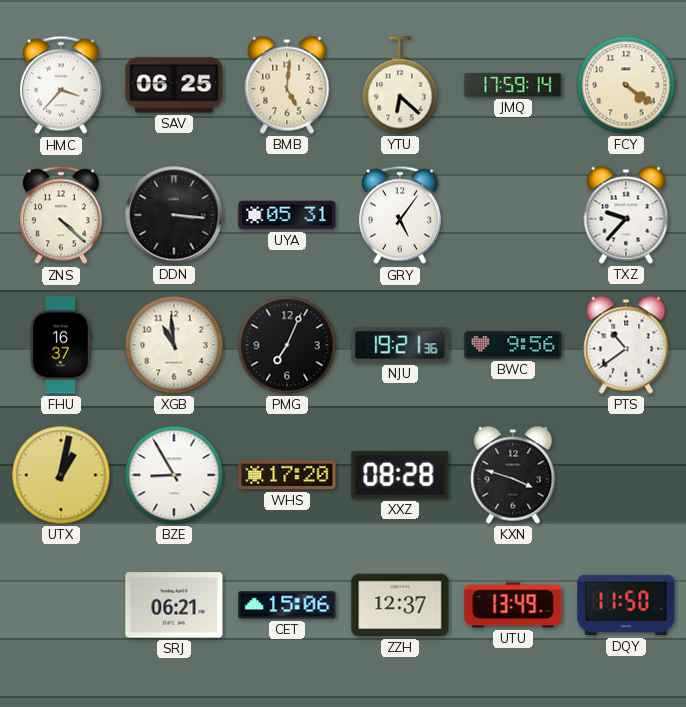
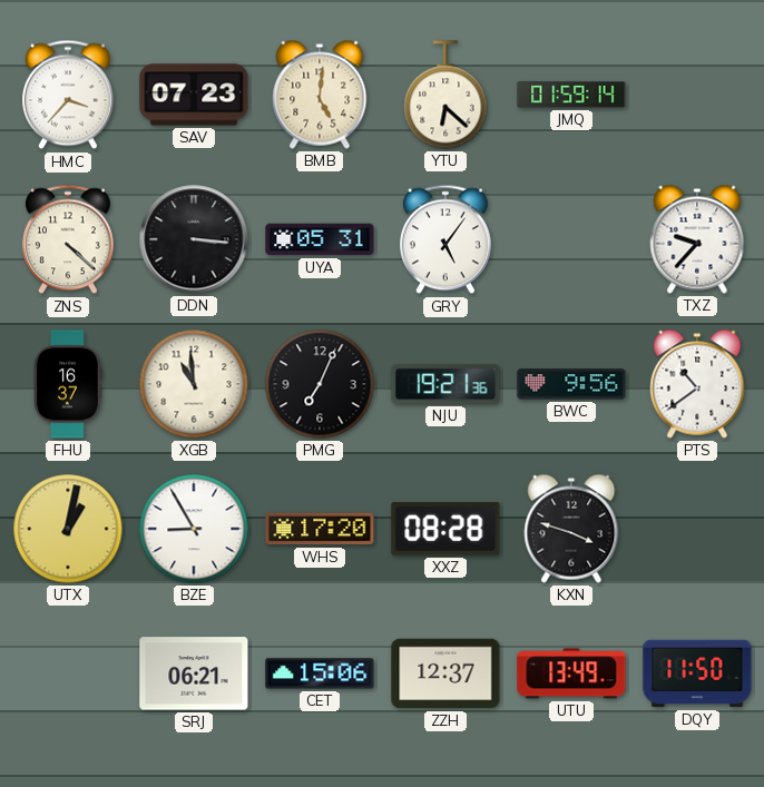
SAV: 06:25 -> 07:23
JMQ: 17:59 -> 01:59
FCY: 4:21 -> none
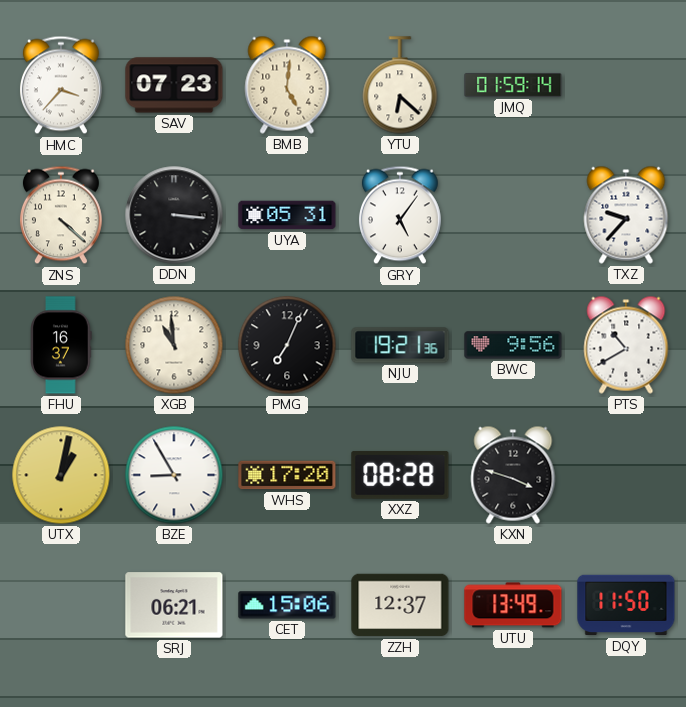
PTS: 10:39 -> 10:40
